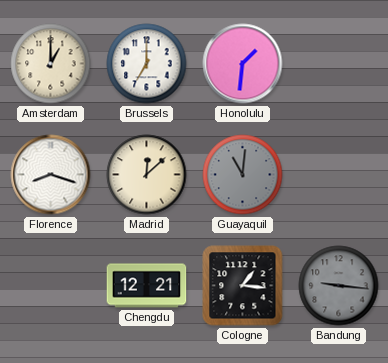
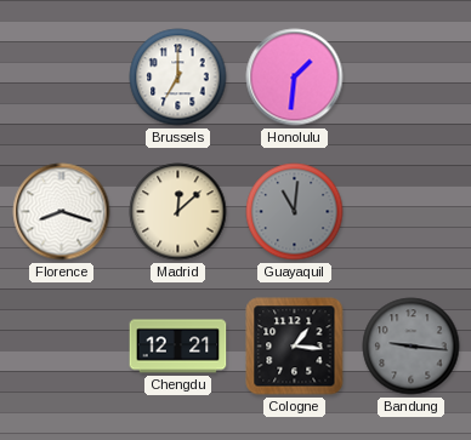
Amsterdam: 1:00 -> none
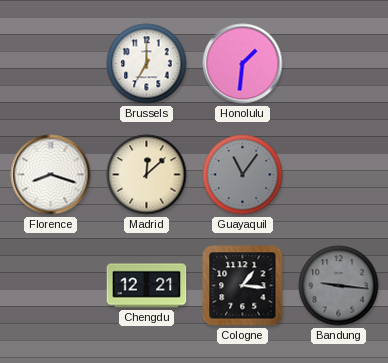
Guayaquil: 11:01 -> 11:06
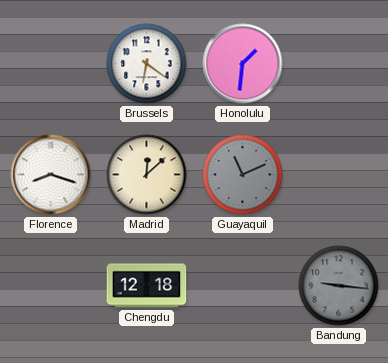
Brussels: 7:00 -> 6:21
Guayaquil: 11:06 -> 11:11
Chengdu: 12:21 -> 12:18
Cologne: 1:16 -> none
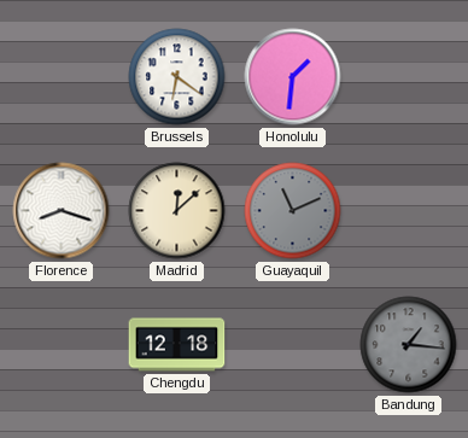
Bandung: 9:16 -> 1:16
